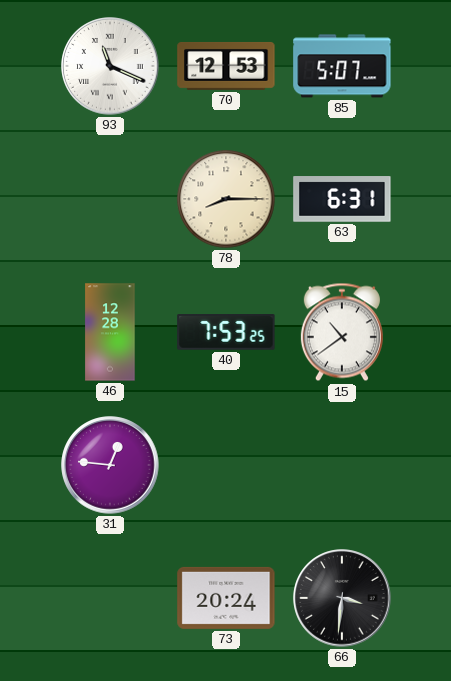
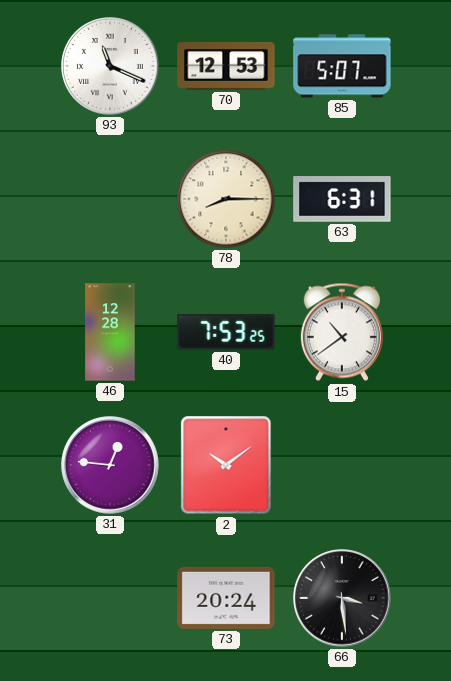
2: none -> 10:09
66: 3:31 -> 3:29
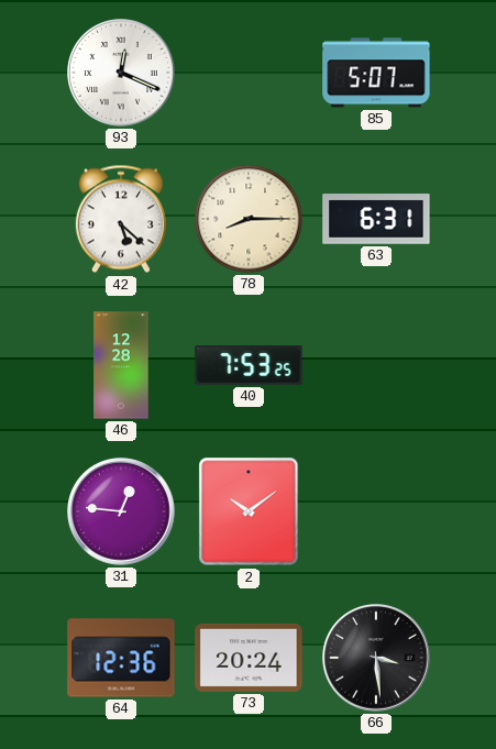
93: 11:19 -> 12:19
70: 12:53 -> none
42: none -> 5:22
15: 10:39 -> none
64: none -> 12:36
